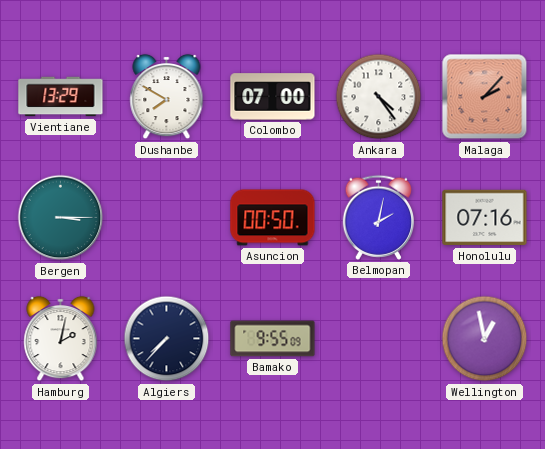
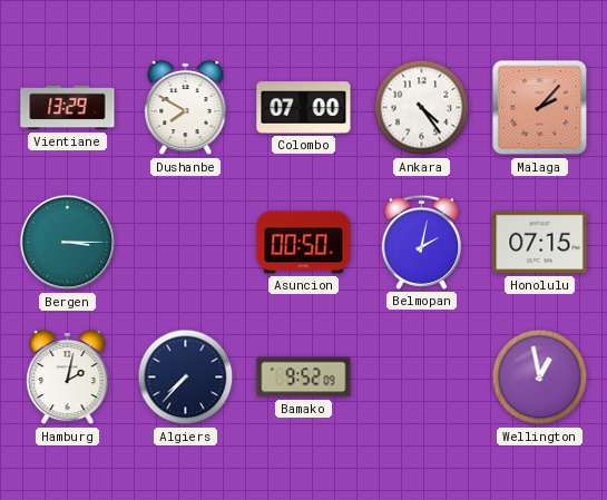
Honolulu: 07:16 -> 07:15
Bamako: 9:55 -> 9:52
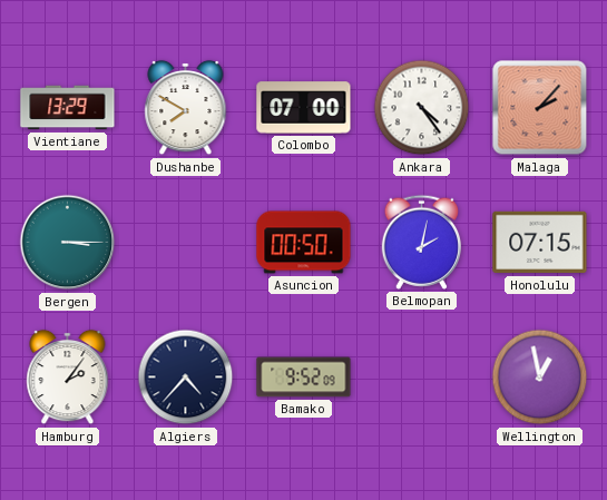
Hamburg: 2:02 -> 2:06
Algiers: 7:37 -> 4:37
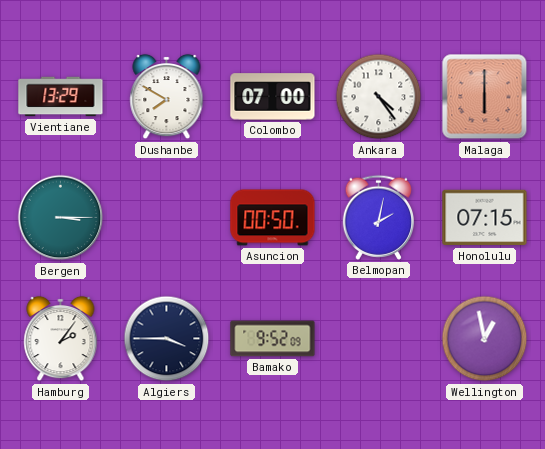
Malaga: 2:07 -> 6:00
Algiers: 4:37 -> 3:45
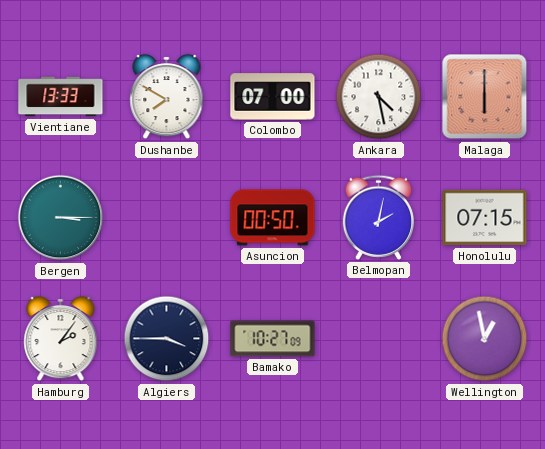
Vientiane: 13:29 -> 13:33
Ankara: 4:24 -> 4:28
Bamako: 9:52 -> 10:27
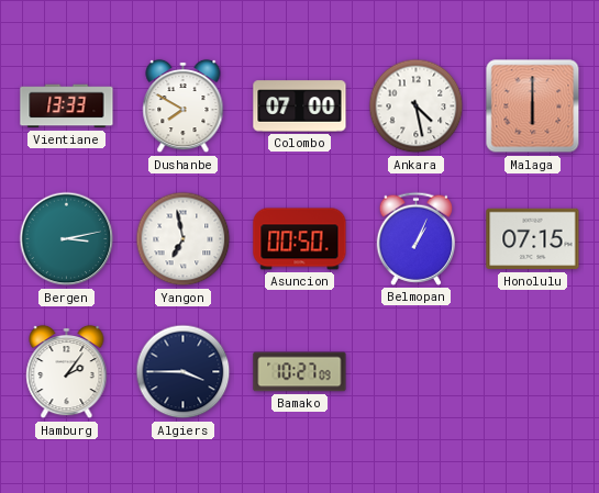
Bergen: 3:15 -> 3:13
Yangon: none -> 6:58
Belmopan: 2:02 -> 1:04
Wellington: 12:58 -> none
